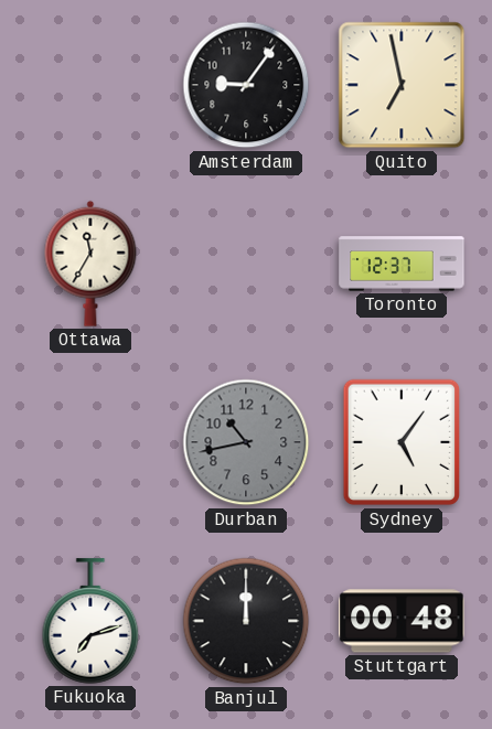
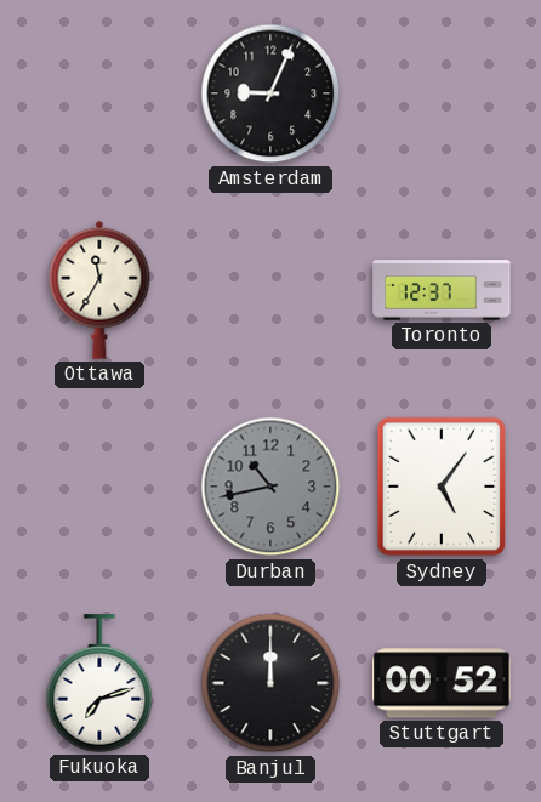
Amsterdam: 9:06 -> 9:04
Quito: 6:58 -> none
Stuttgart: 00:48 -> 00:52
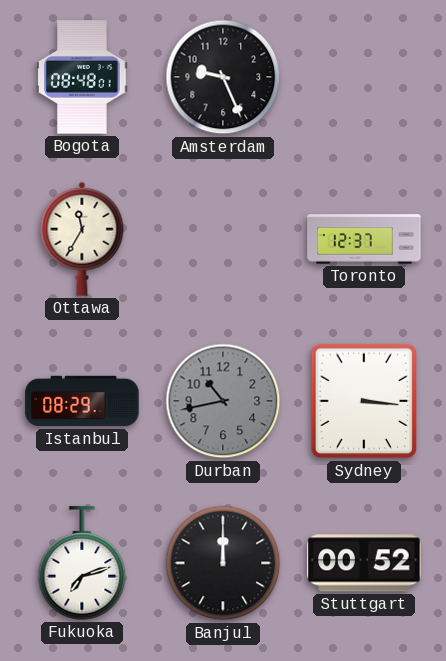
Bogota: none -> 08:48
Amsterdam: 9:04 -> 9:26
Istanbul: none -> 08:29
Sydney: 5:06 -> 3:16
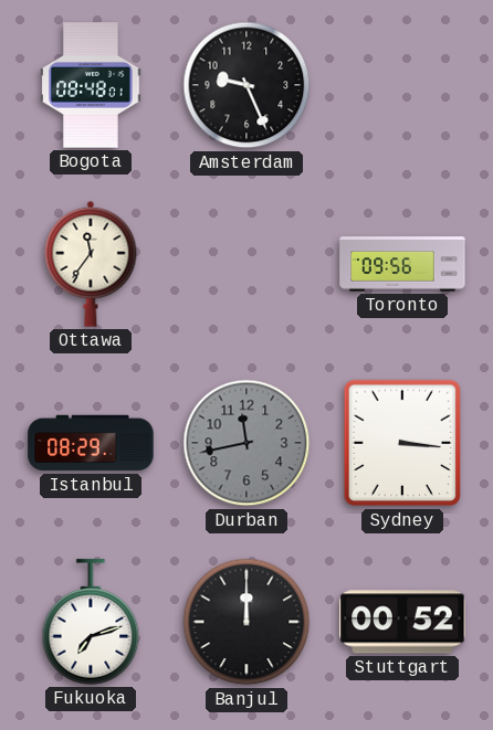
Ottawa: 11:35 -> 11:36
Toronto: 12:37 -> 09:56
Durban: 10:43 -> 11:43
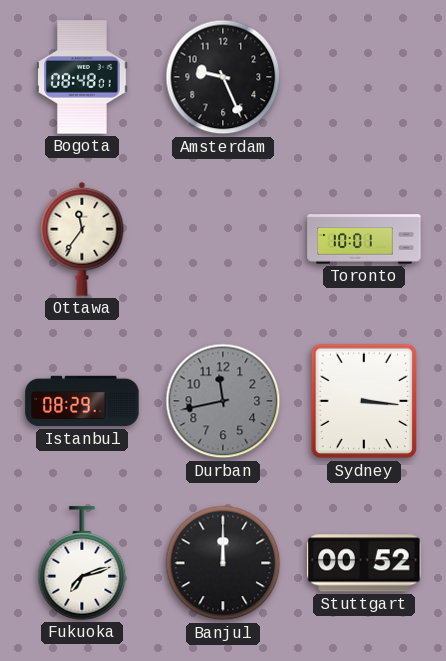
Toronto: 09:56 -> 10:01
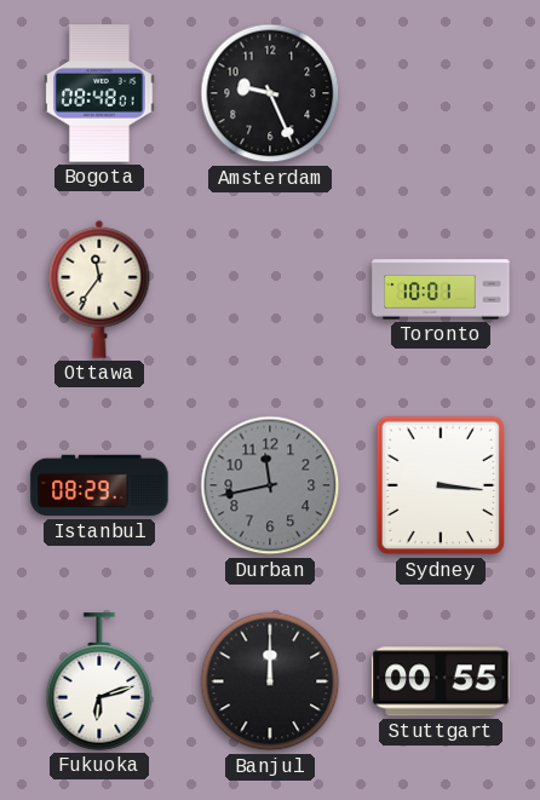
Fukuoka: 7:12 -> 6:12
Stuttgart: 00:52 -> 00:55
